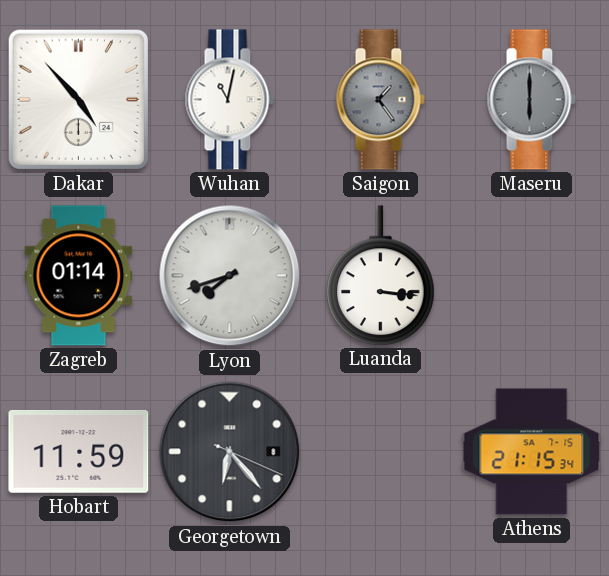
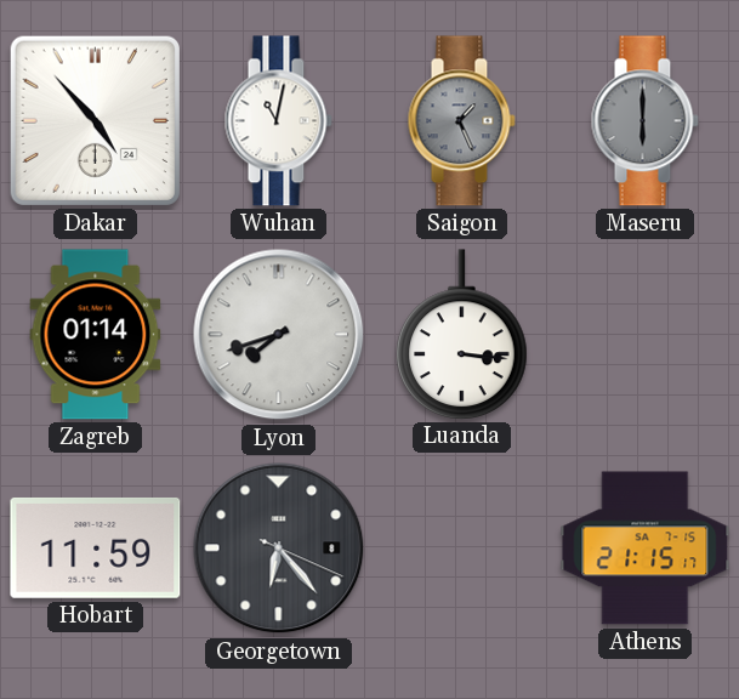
Saigon: 1:24 -> 1:26
Athens: 21:15:34 -> 21:15:17
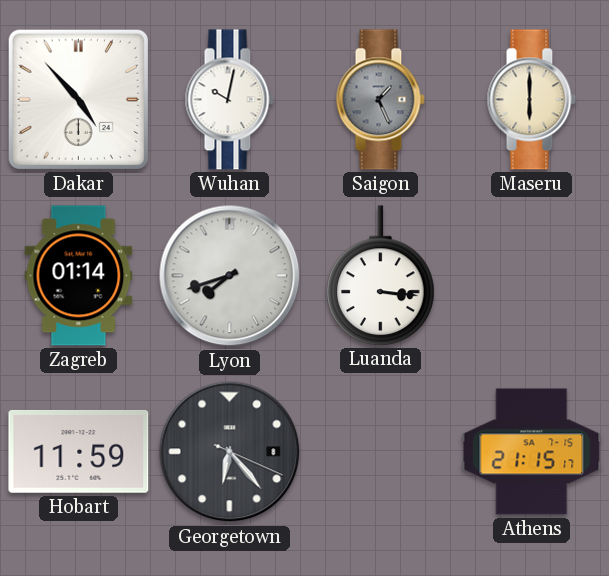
Wuhan: 11:02 -> 10:02
Maseru dial: grey -> cream
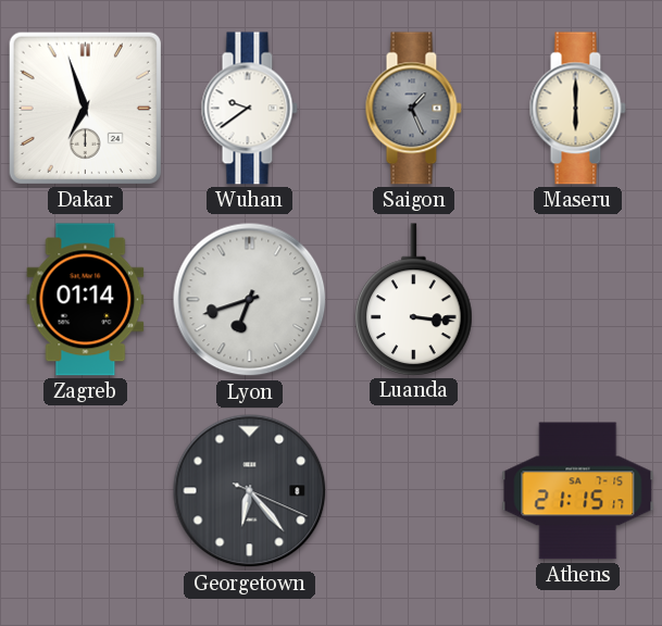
Dakar: 4:53 -> 6:57
Wuhan: 10:02 -> 9:39
Lyon: 7:42 -> 6:42
Hobart: 11:59 -> none
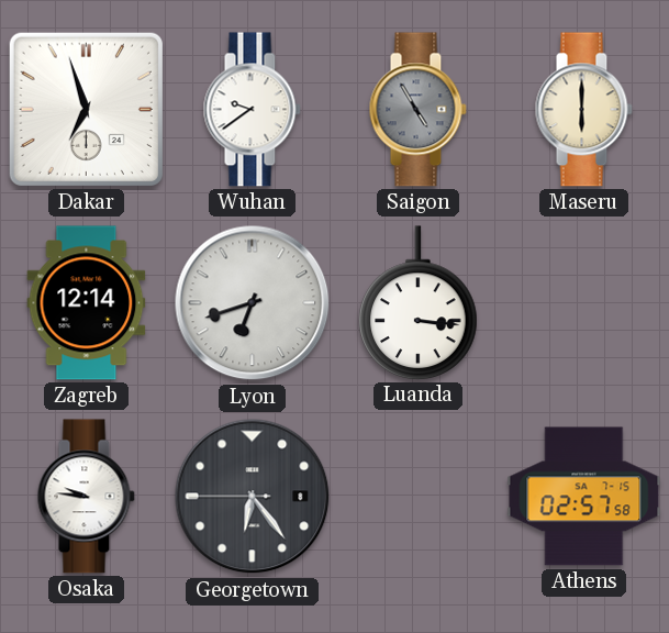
Saigon: 1:26 -> 4:55
Zagreb: 01:14 -> 12:14
Osaka: none -> 9:46
Georgetown: 6:23:19 -> 6:23:45
Athens: 21:15 -> 02:57
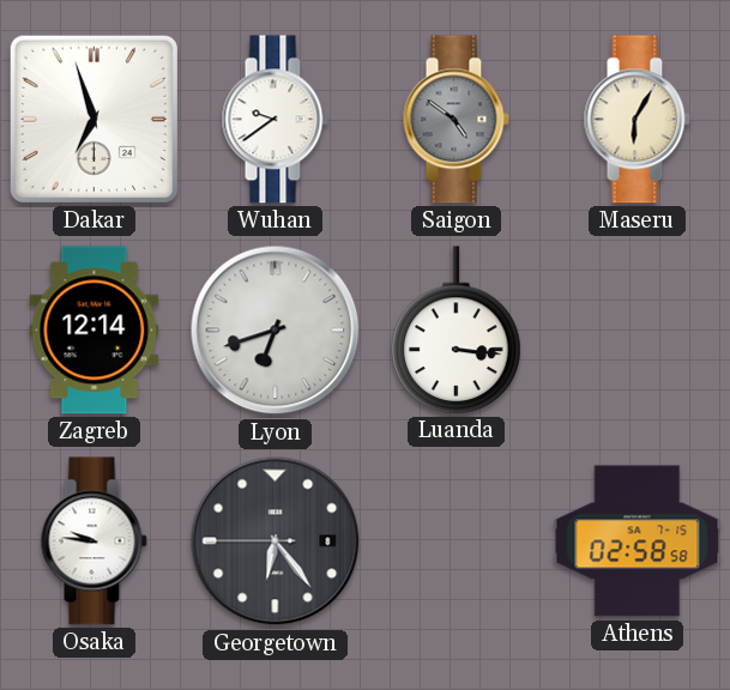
Saigon: 4:55 -> 4:51
Maseru: 6:00 -> 6:05
Athens: 02:57 -> 02:58
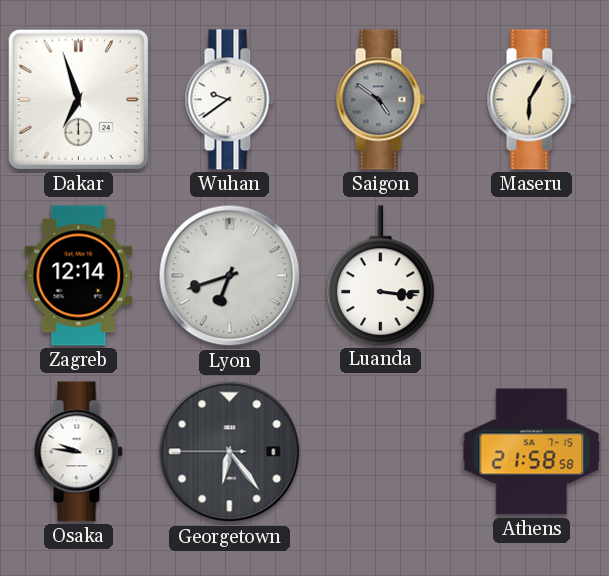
Athens: 02:58 -> 21:58
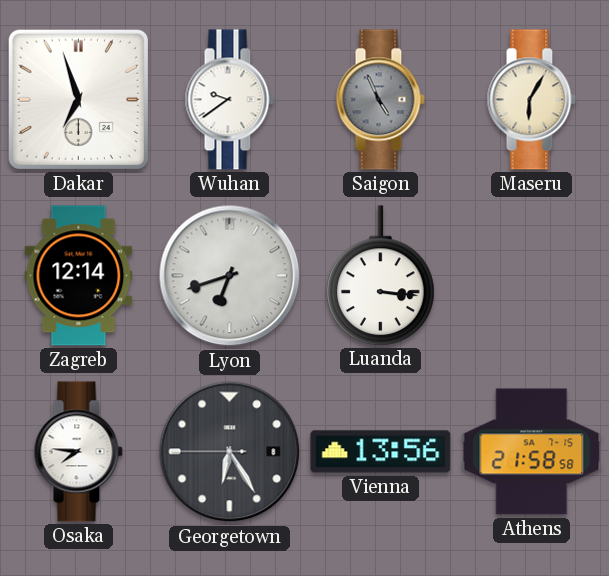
Saigon: 4:51 -> 4:56
Osaka: 9:46 -> 7:46
Georgetown: 6:23 -> 6:24
Vienna: none -> 13:56
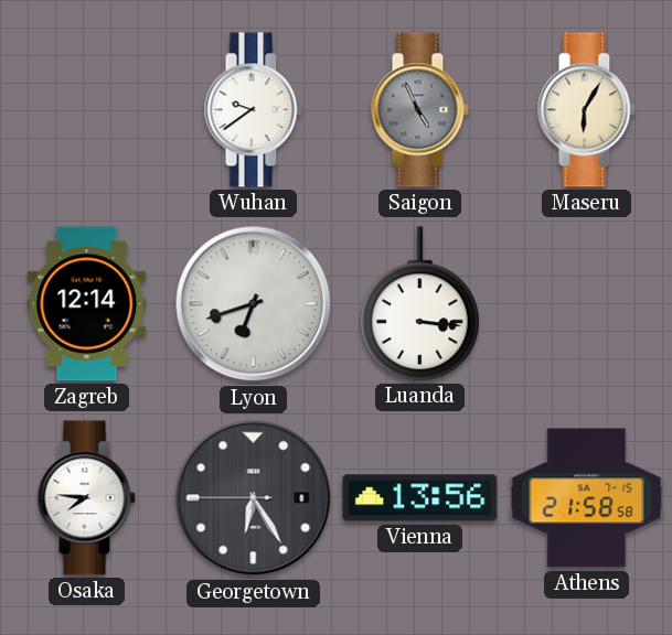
Dakar: 6:57 -> none
